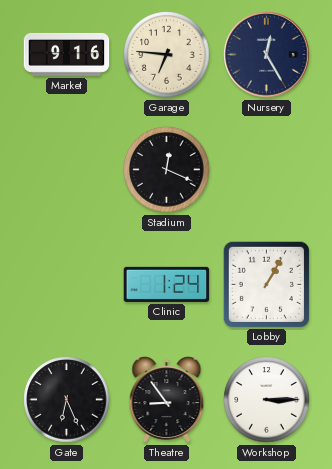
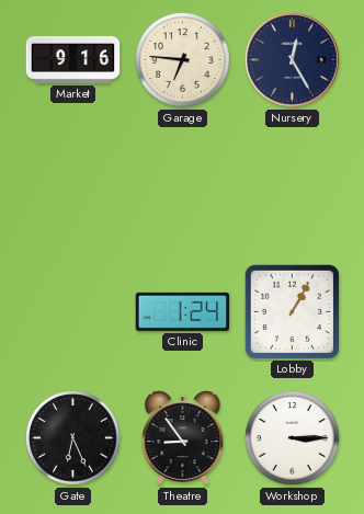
Stadium: 12:19 -> none
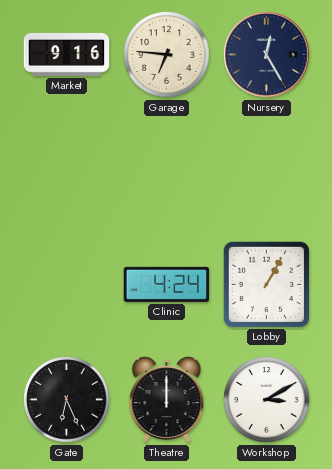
Clinic: 1:24 -> 4:24
Theatre: 8:54 -> 12:00
Workshop: 3:15 -> 3:10
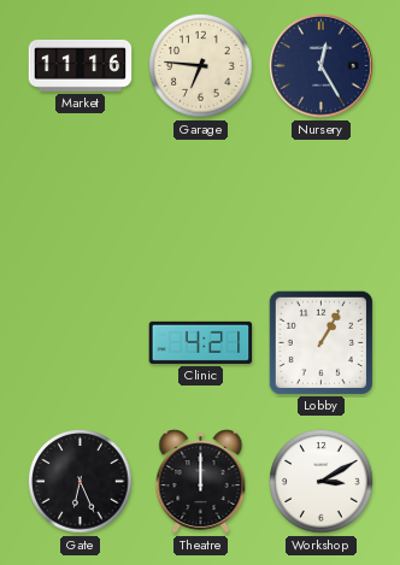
Market: 9:16 -> 11:16
Clinic: 4:24 -> 4:21
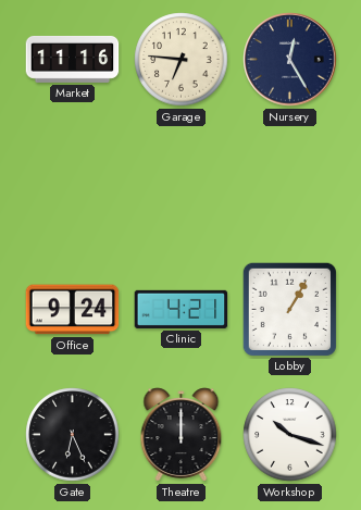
Office: none -> 9:24
Workshop: 3:10 -> 10:18
